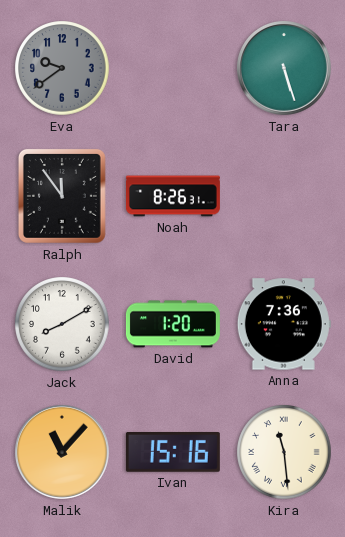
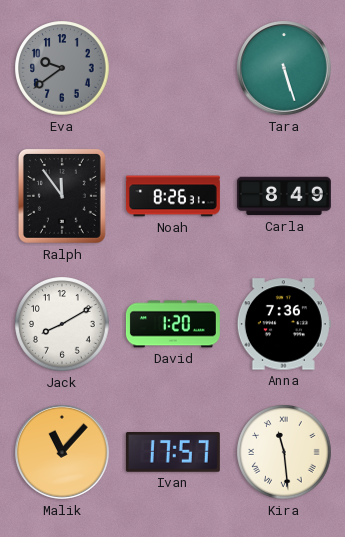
Carla: none -> 8:49
Ivan: 15:16 -> 17:57
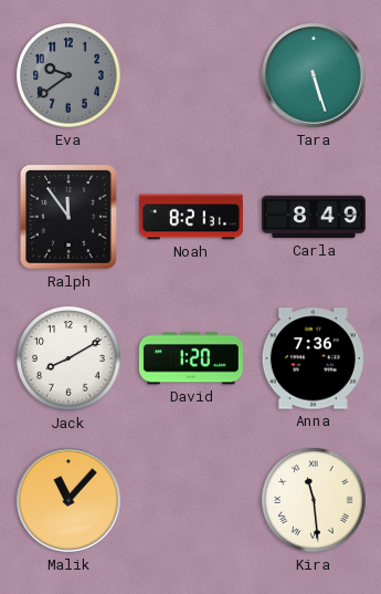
Noah: 8:26 -> 8:21
Ivan: 17:57 -> none
